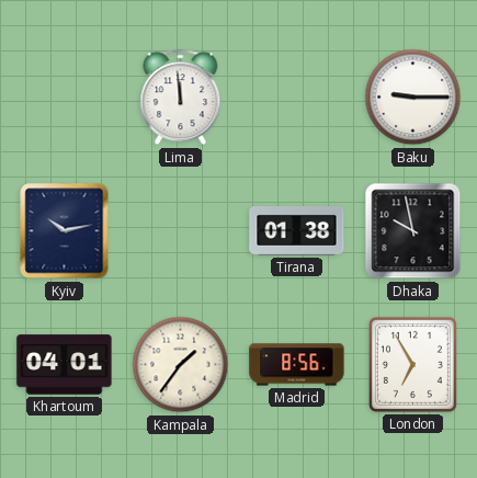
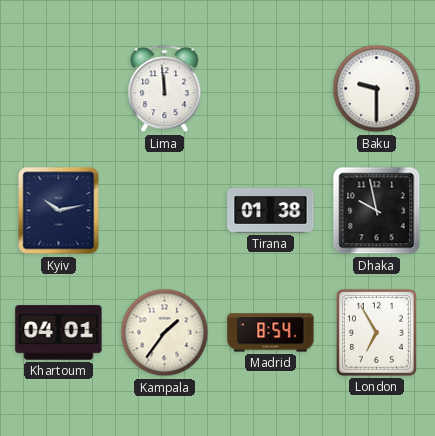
Baku: 9:15 -> 9:30
Madrid: 8:56 -> 8:54
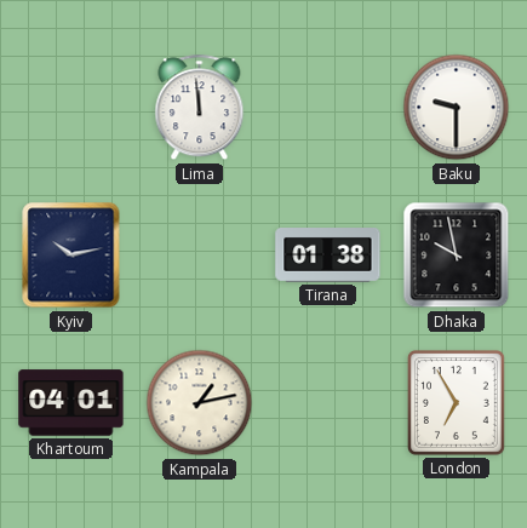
Kampala: 1:36 -> 1:13
Madrid: 8:54 -> none
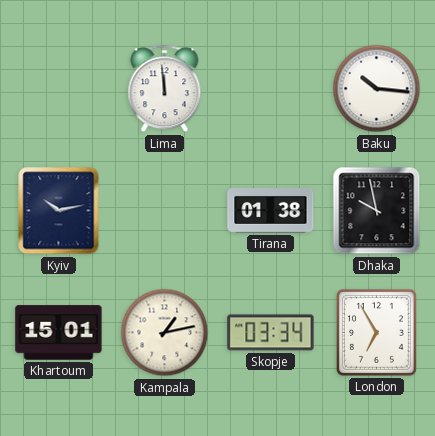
Baku: 9:30 -> 10:16
Khartoum: 04:01 -> 15:01
Skopje: none -> 03:34
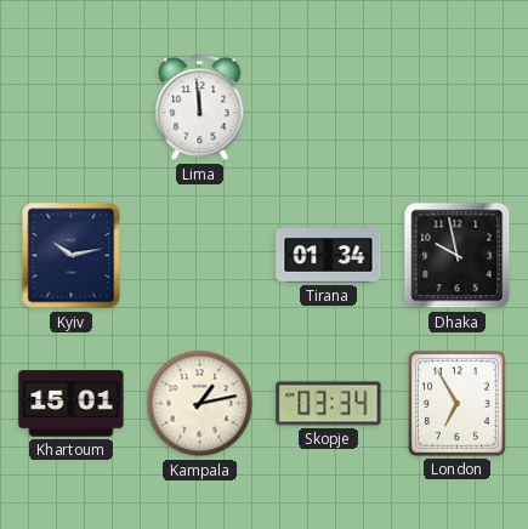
Baku: 10:16 -> none
Tirana: 01:38 -> 01:34
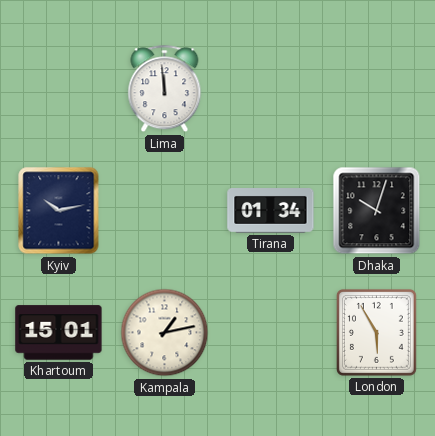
Dhaka: 9:58 -> 10:03
Skopje: 03:34 -> none
London: 6:55 -> 5:55
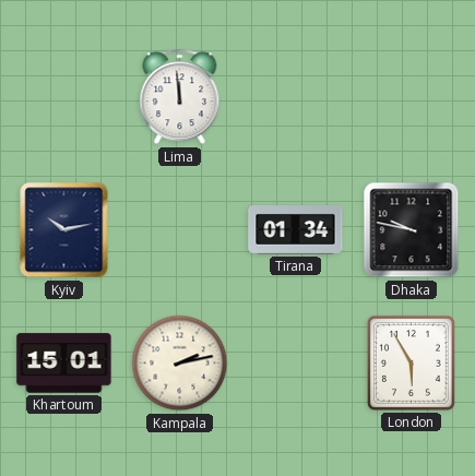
Dhaka: 10:03 -> 9:47
Kampala: 1:13 -> 2:13
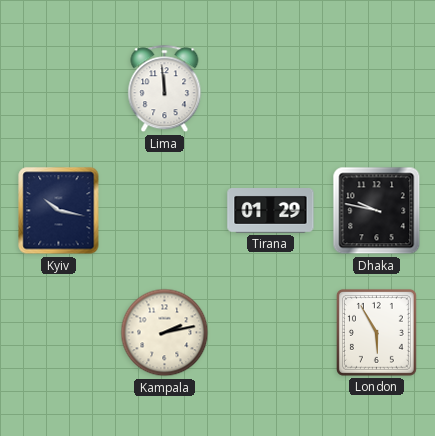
Kyiv: 10:13 -> 10:17
Tirana: 01:34 -> 01:29
Khartoum: 15:01 -> none
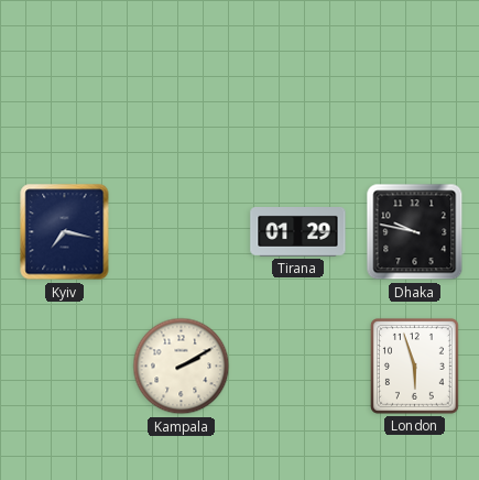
Lima: 11:59 -> none
Kyiv: 10:17 -> 7:17
Kampala: 2:13 -> 2:10
London: 5:55 -> 5:57
